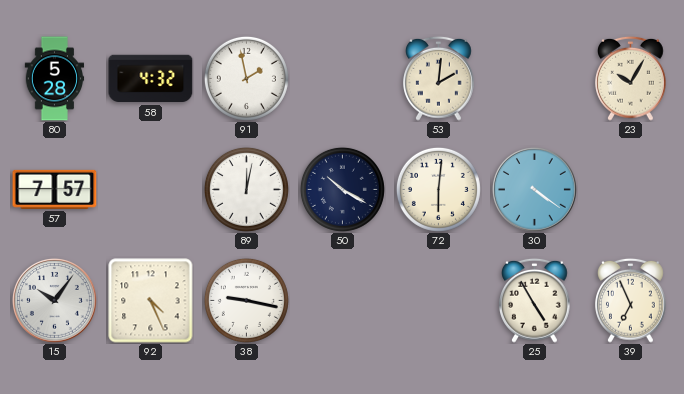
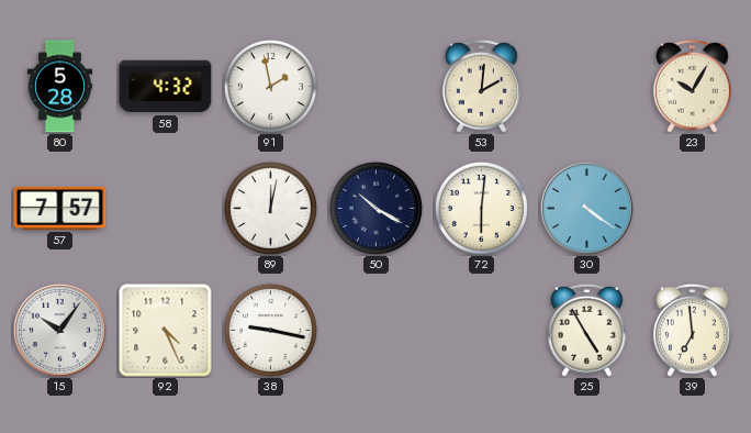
39: 6:56 -> 6:59
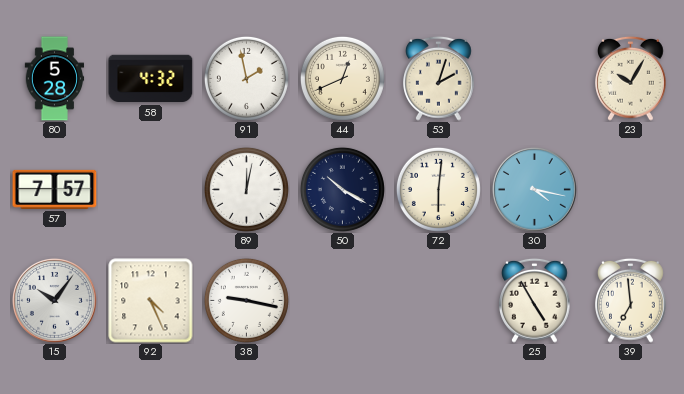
44: none -> 12:41
53: 2:01 -> 2:03
30: 4:21 -> 4:17
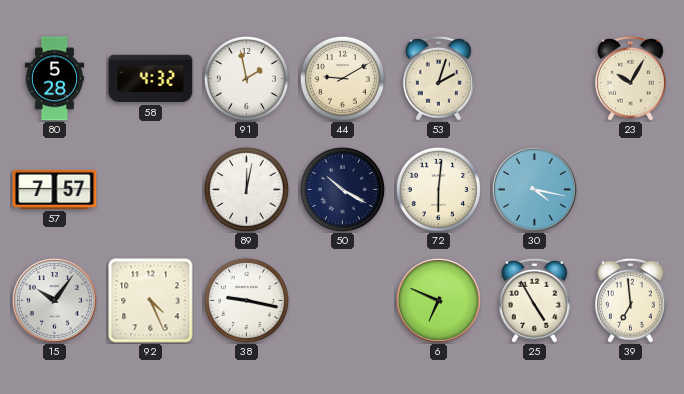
44: 12:41 -> 9:10
6: none -> 6:49
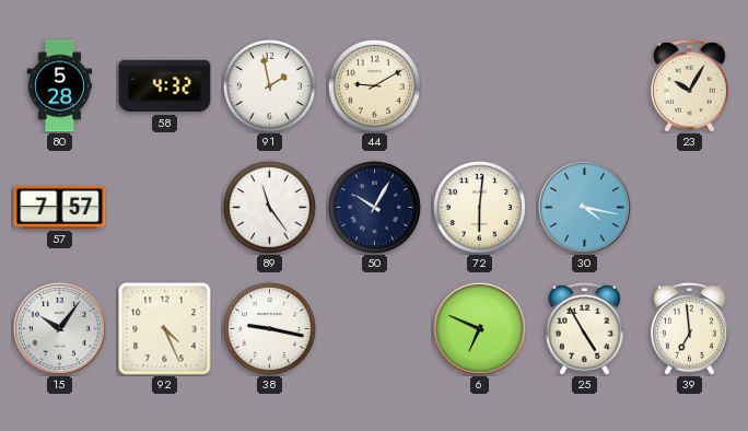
53: 2:03 -> none
89: 12:02 -> 11:24
50: 10:20 -> 10:05
